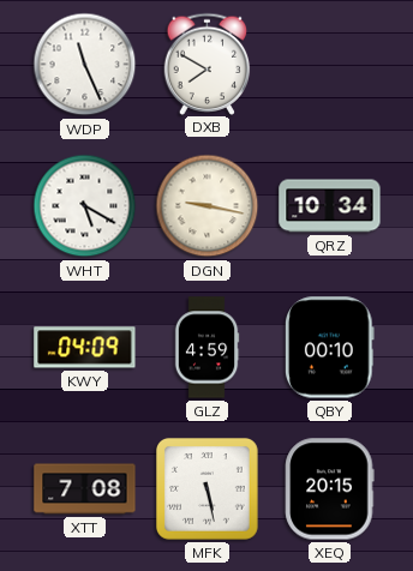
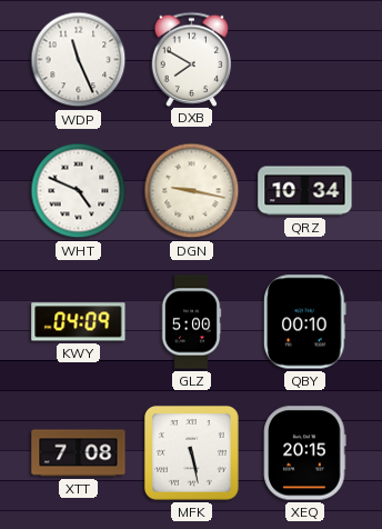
WHT: 5:20 -> 4:49
GLZ: 4:59 -> 5:00
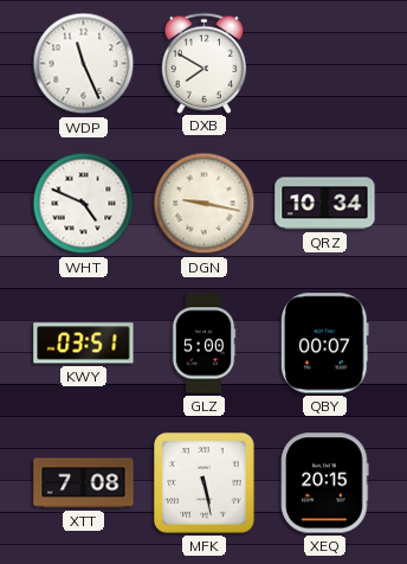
KWY: 04:09 -> 03:51
QBY: 00:10 -> 00:07
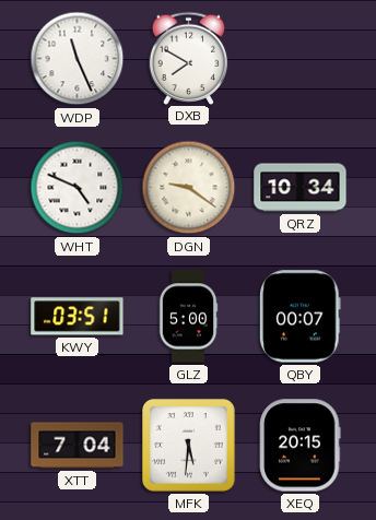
DGN: 9:17 -> 9:21
XTT: 7:08 -> 7:04
MFK: 5:28 -> 5:31
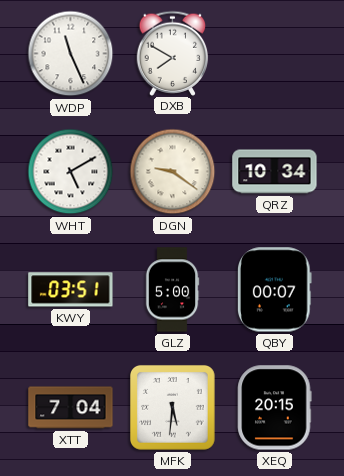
WHT: 4:49 -> 5:10
